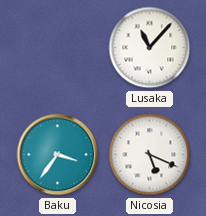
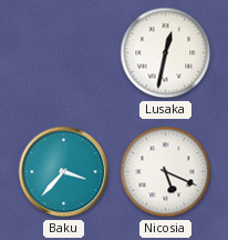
Lusaka: 11:07 -> 12:32
Baku: 3:36 -> 3:37
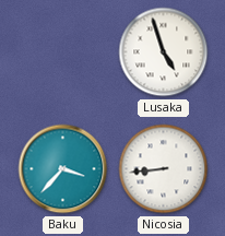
Lusaka: 12:32 -> 4:57
Nicosia: 5:19 -> 8:44
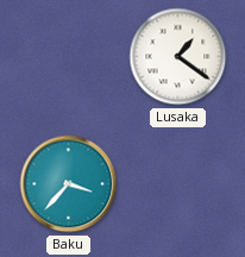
Lusaka: 4:57 -> 1:21
Nicosia: 8:44 -> none
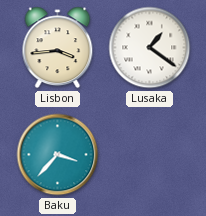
Lisbon: none -> 3:44
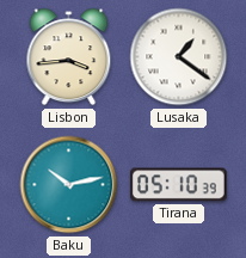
Baku: 3:37 -> 10:13
Tirana: none -> 05:10
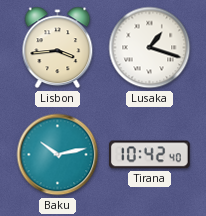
Lusaka: 1:21 -> 1:18
Tirana: 05:10 -> 10:42
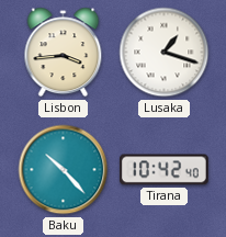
Baku: 10:13 -> 10:23
